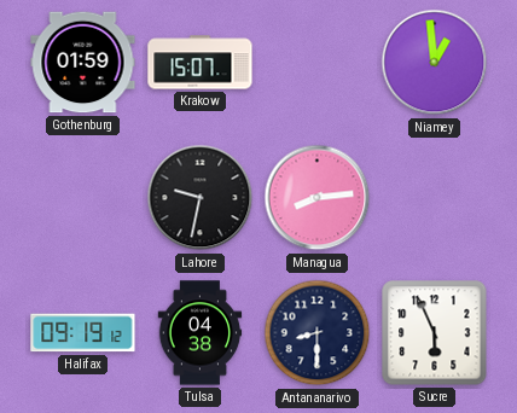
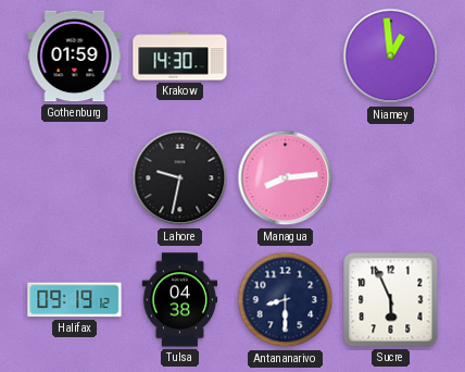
Krakow: 15:07 -> 14:30
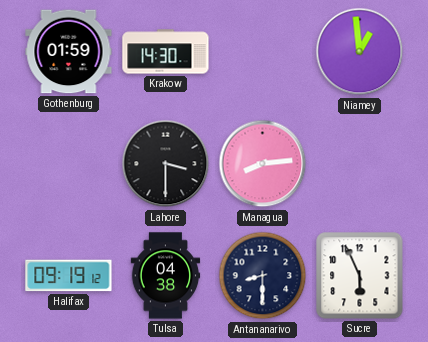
Lahore: 9:32 -> 3:30
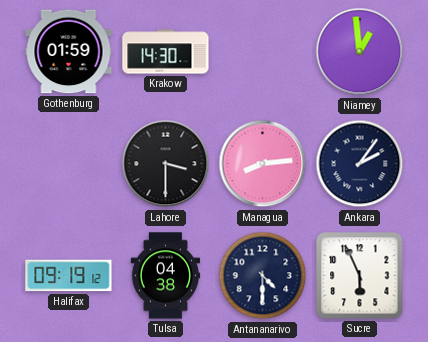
Ankara: none -> 2:06
Antananarivo: 8:30 -> 4:30
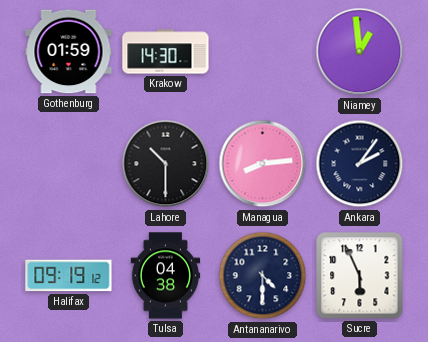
Lahore: 3:30 -> 10:30
